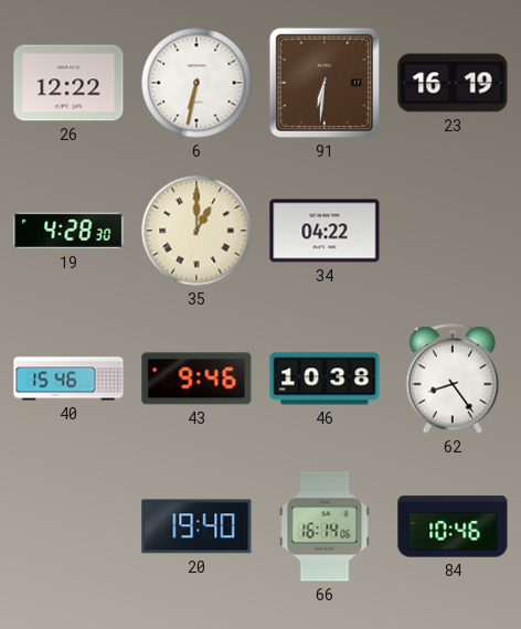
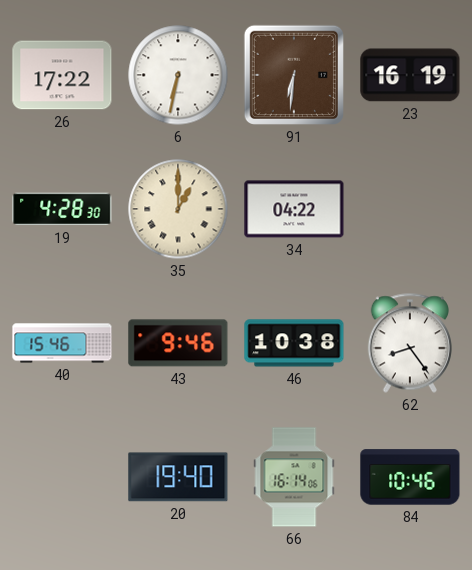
26: 12:22 -> 17:22
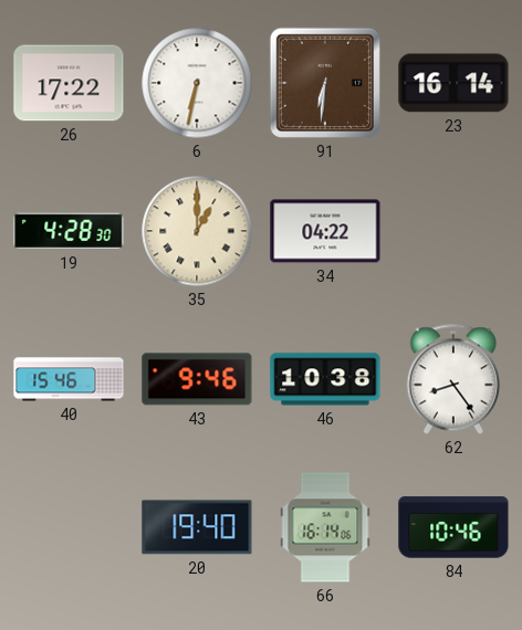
23: 16:19 -> 16:14
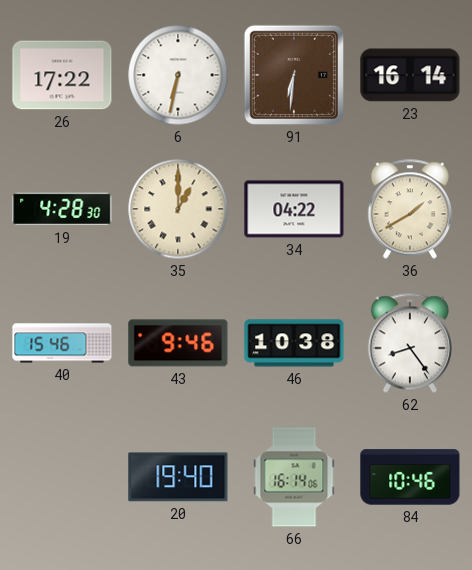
36: none -> 1:40
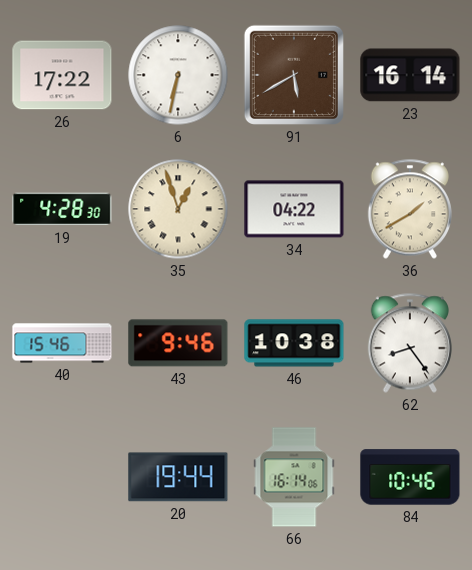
91: 6:31 -> 5:40
35: 1:00 -> 12:57
20: 19:40 -> 19:44
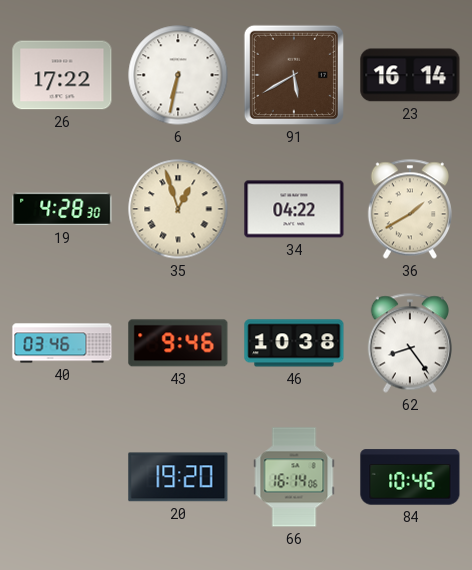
40: 15:46 -> 03:46
20: 19:44 -> 19:20
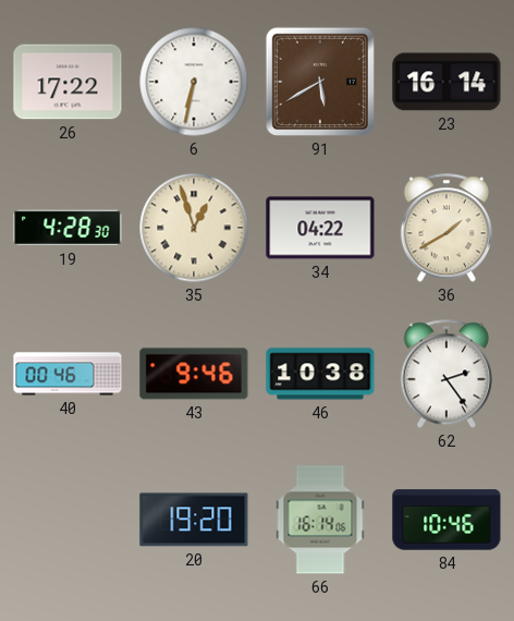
40: 03:46 -> 00:46
62: 8:24 -> 2:24
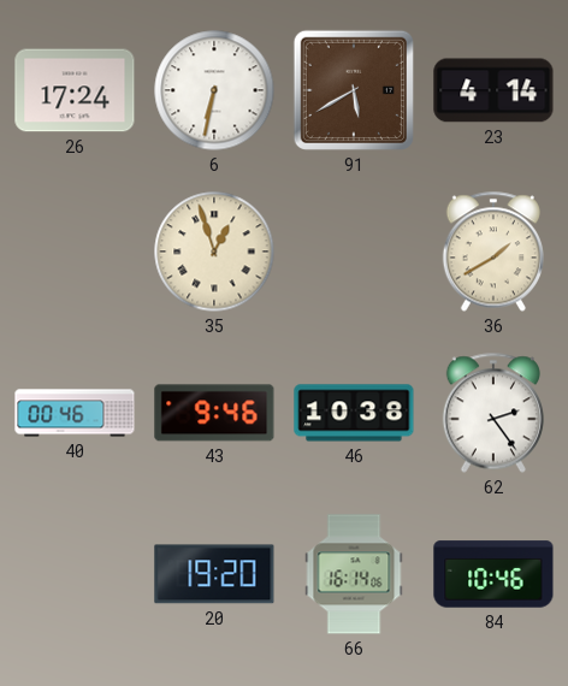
26: 17:22 -> 17:24
23: 16:14 -> 4:14
19: 4:28 -> none
34: 04:22 -> none
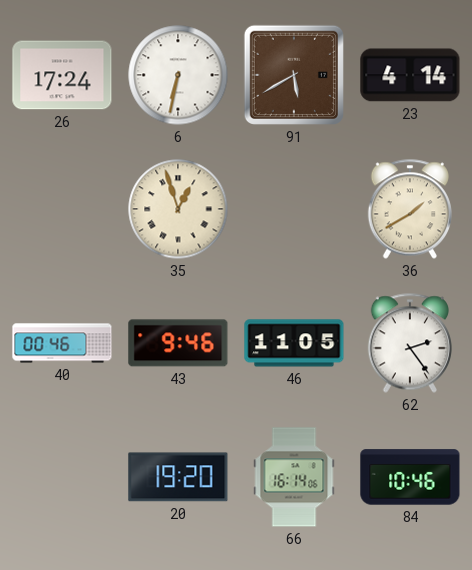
46: 10:38 -> 11:05
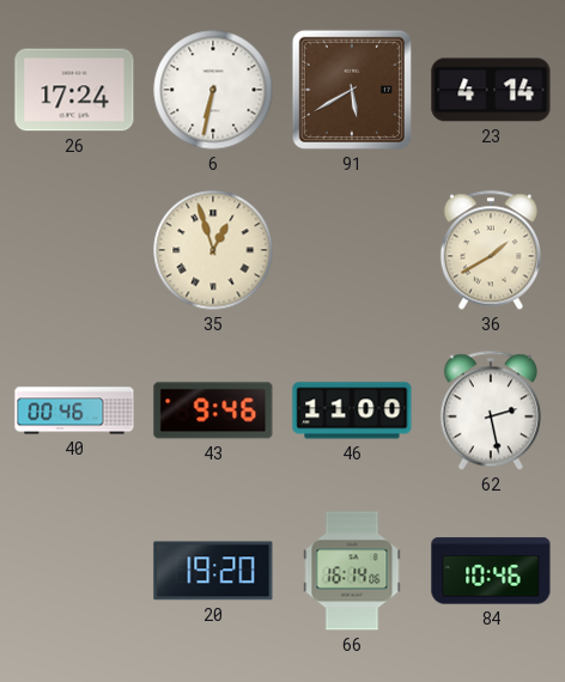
46: 11:05 -> 11:00
62: 2:24 -> 2:28
